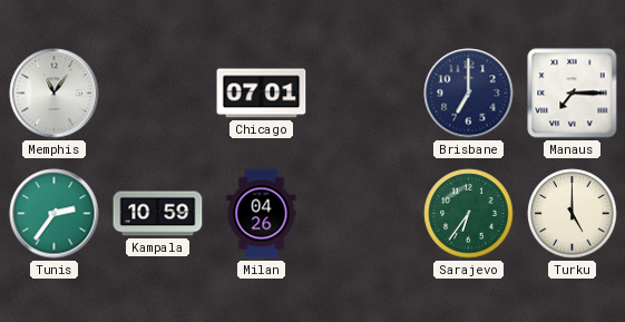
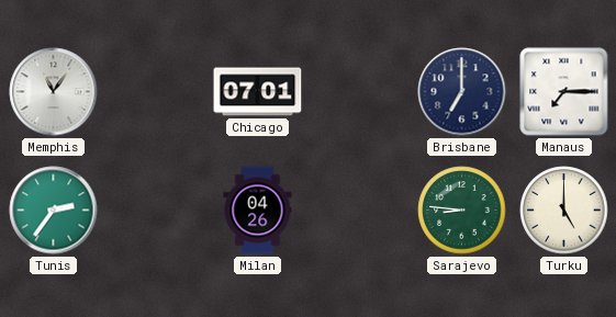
Kampala: 10:59 -> none
Sarajevo: 6:36 -> 8:46
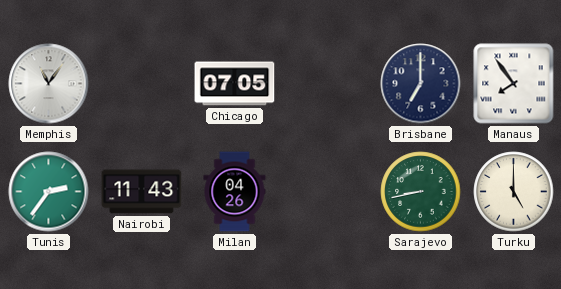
Chicago: 07:01 -> 07:05
Manaus: 7:15 -> 7:54
Nairobi: none -> 11:43
Sarajevo: 8:46 -> 8:43
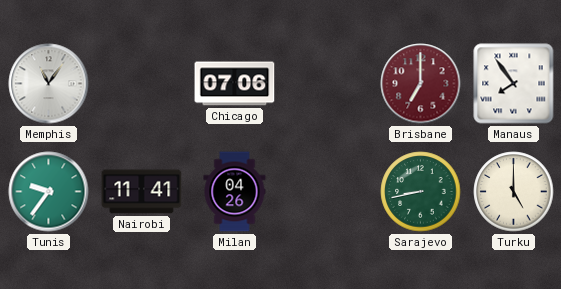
Chicago: 07:05 -> 07:06
Brisbane dial: navy -> burgundy
Tunis: 2:36 -> 9:36
Nairobi: 11:43 -> 11:41
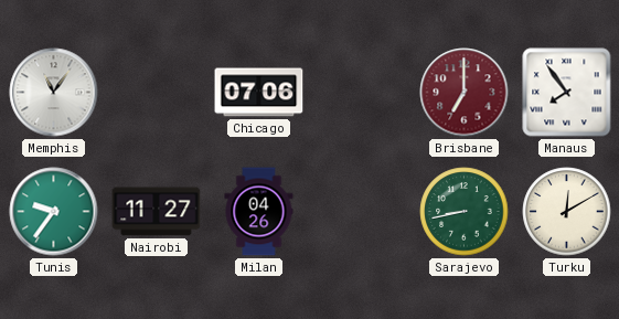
Nairobi: 11:41 -> 11:27
Turku: 5:00 -> 12:10
